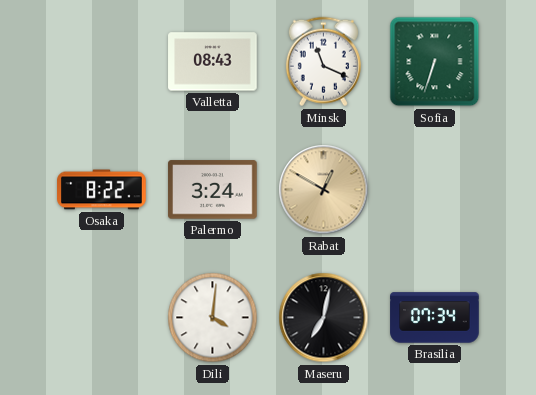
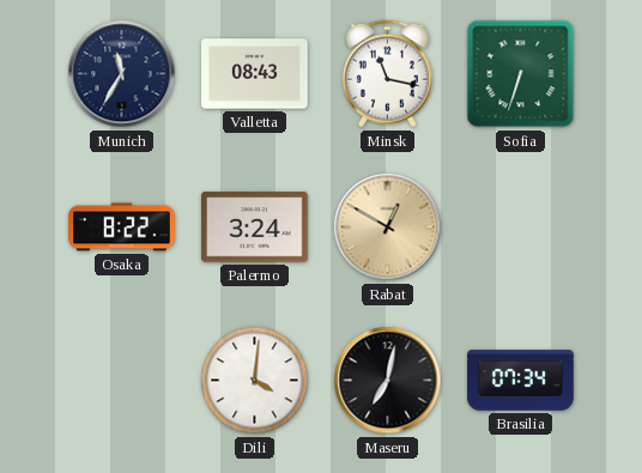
Munich: none -> 11:35
Minsk: 11:19 -> 11:17
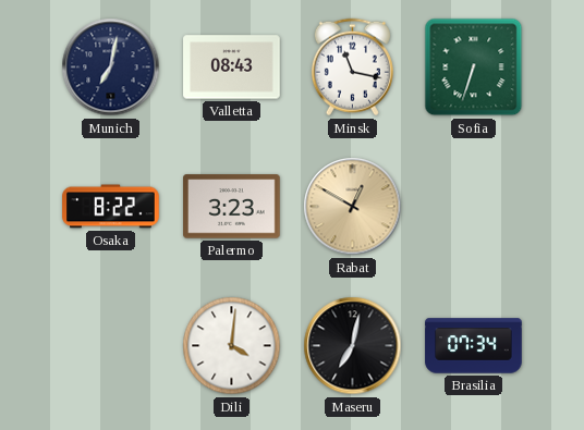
Munich: 11:35 -> 7:02
Palermo: 3:24 -> 3:23
